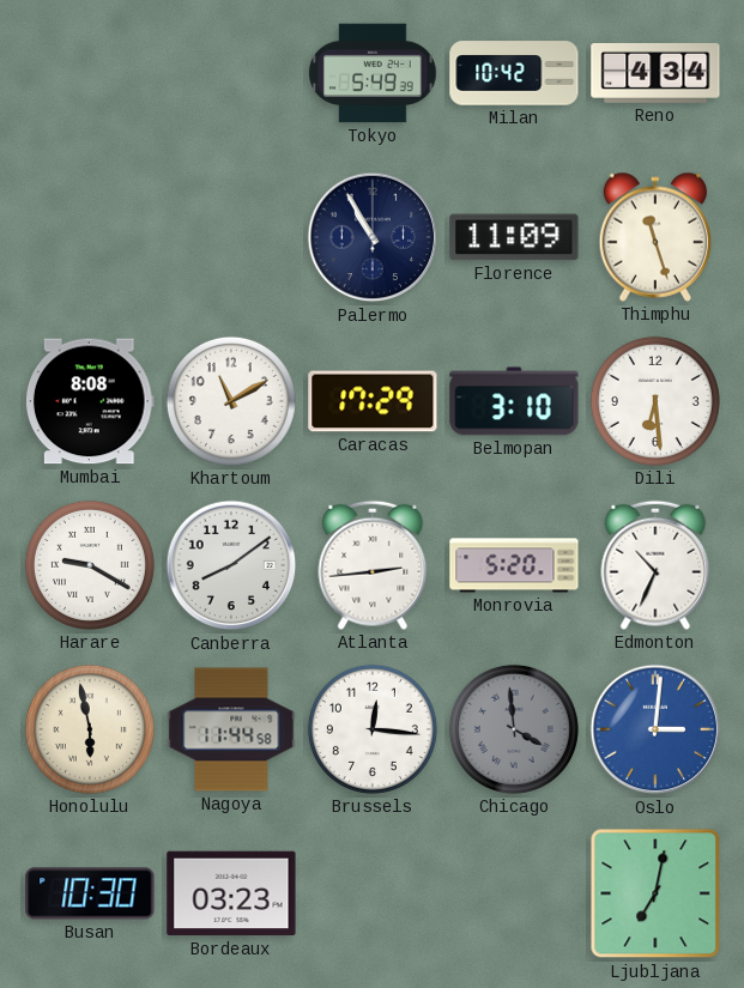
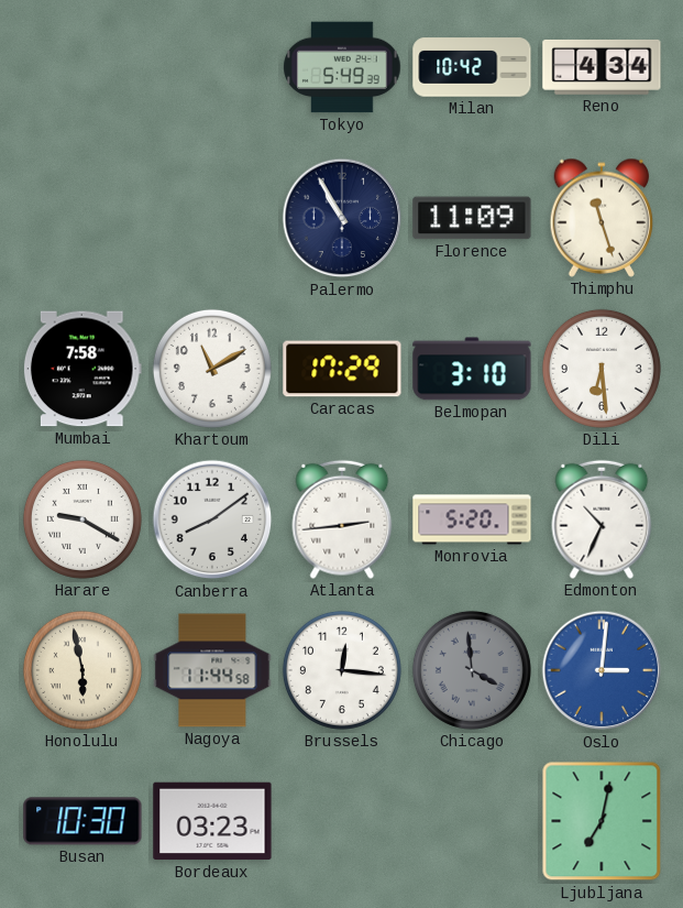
Mumbai: 8:08 -> 7:58
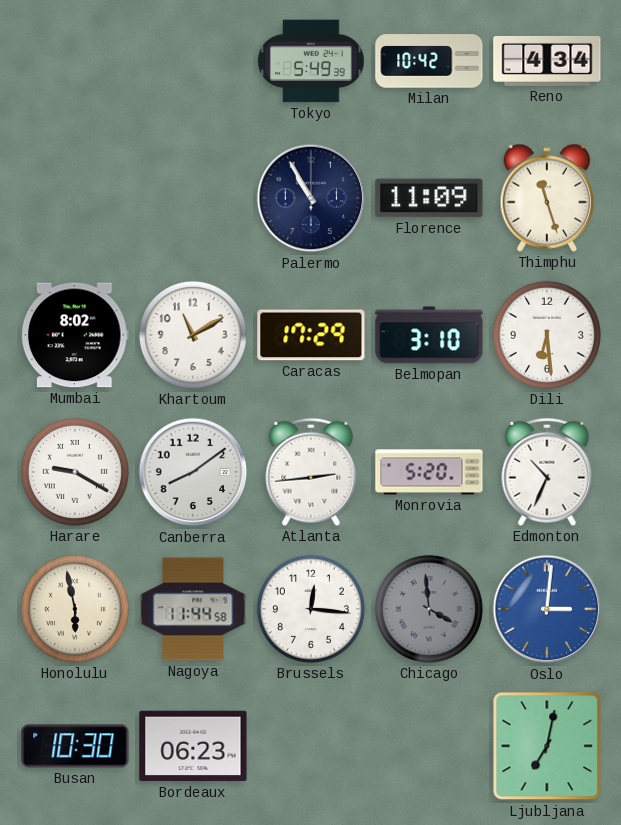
Mumbai: 7:58 -> 8:02
Bordeaux: 03:23 -> 06:23
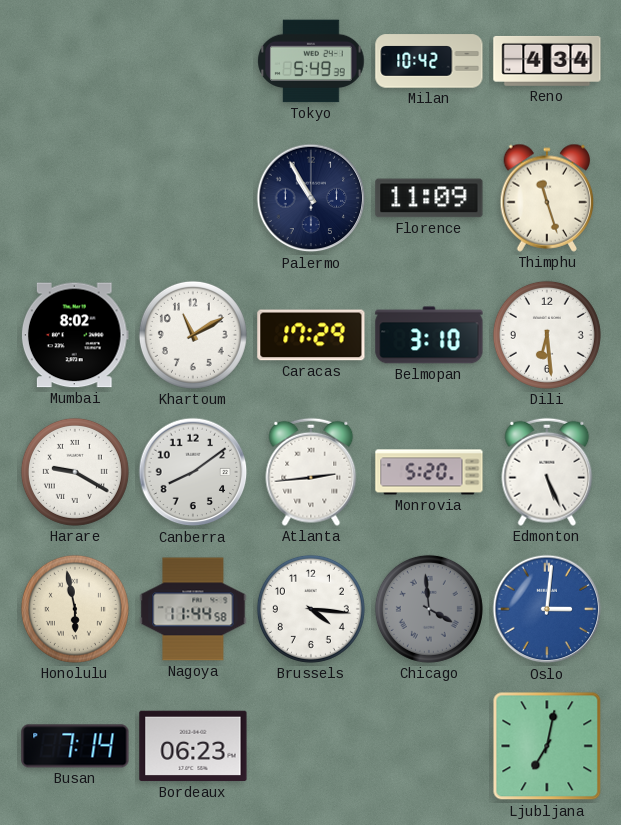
Edmonton: 10:34 -> 5:26
Brussels: 12:16 -> 4:16
Busan: 10:30 -> 7:14
